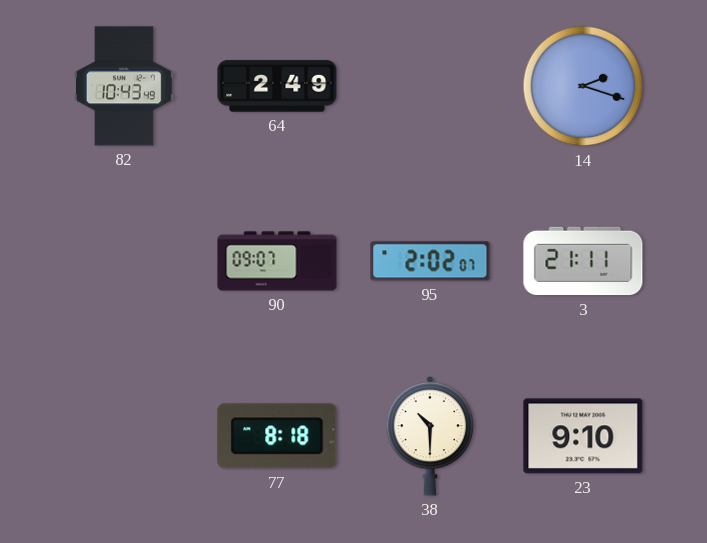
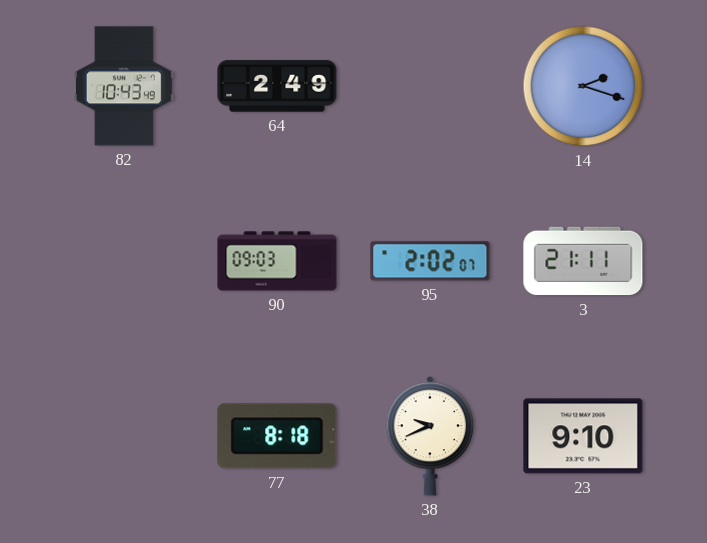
90: 09:07 -> 09:03
38: 10:30 -> 9:41
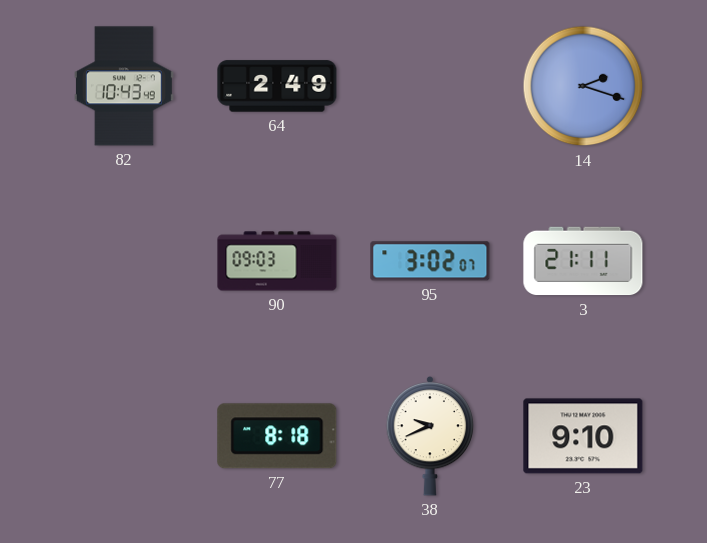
95: 2:02 -> 3:02
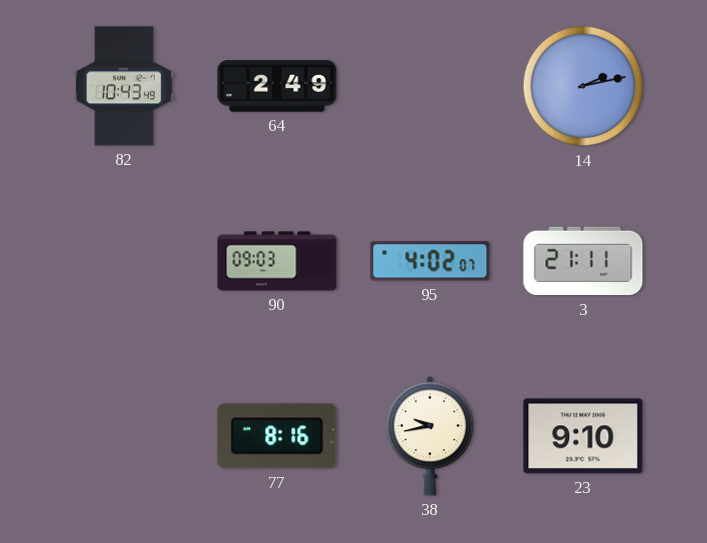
14: 2:18 -> 2:13
95: 3:02 -> 4:02
77: 8:18 -> 8:16
38: 9:41 -> 9:43
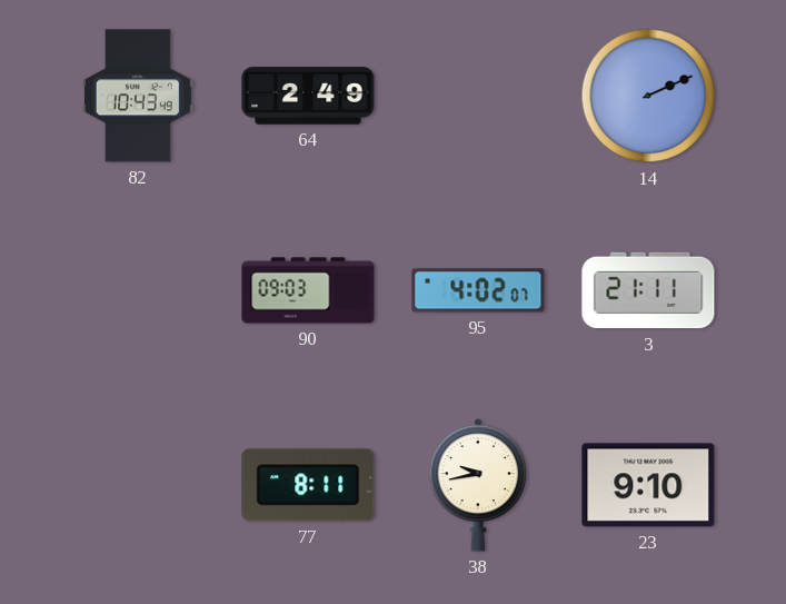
14: 2:13 -> 2:11
77: 8:16 -> 8:11
